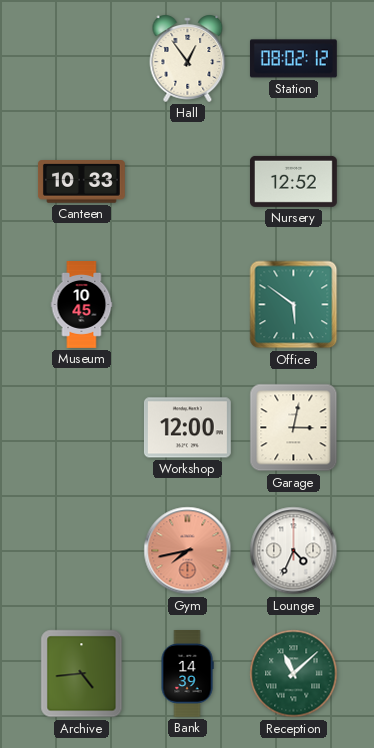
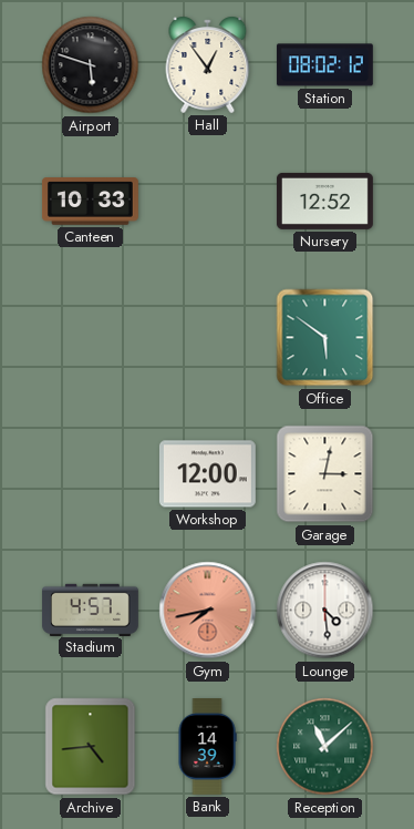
Airport: none -> 5:48
Museum: 10:45 -> none
Stadium: none -> 4:57
Lounge: 4:34 -> 4:29
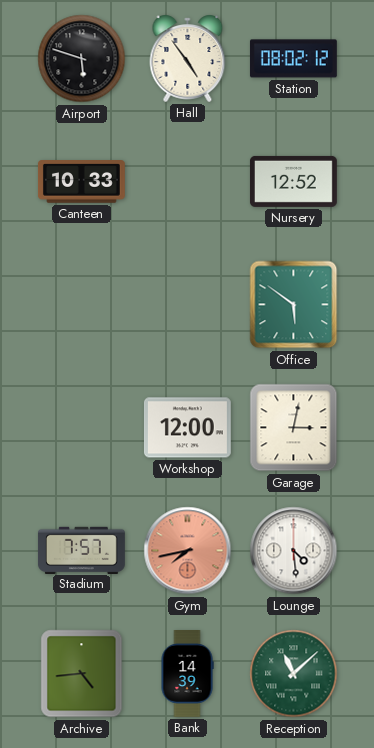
Hall: 12:54 -> 4:54
Stadium: 4:57 -> 7:57
